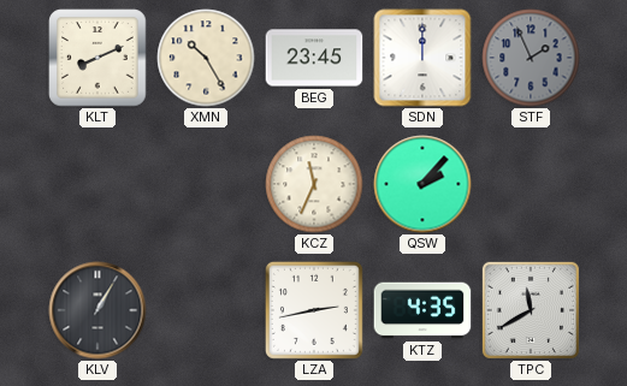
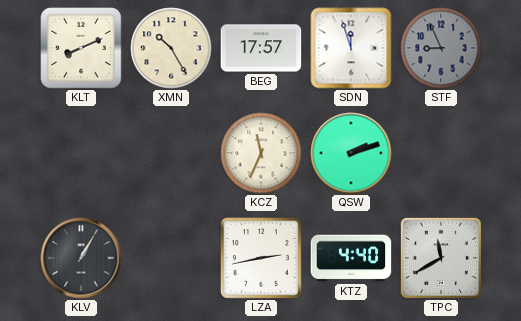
BEG: 23:45 -> 17:57
SDN: 12:00 -> 11:57
STF: 1:56 -> 8:56
QSW: 2:07 -> 2:12
KTZ: 4:35 -> 4:40
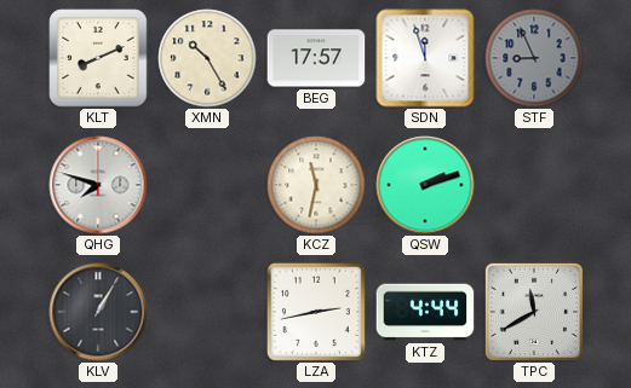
QHG: none -> 7:48
KCZ: 11:34 -> 11:32
KTZ: 4:40 -> 4:44
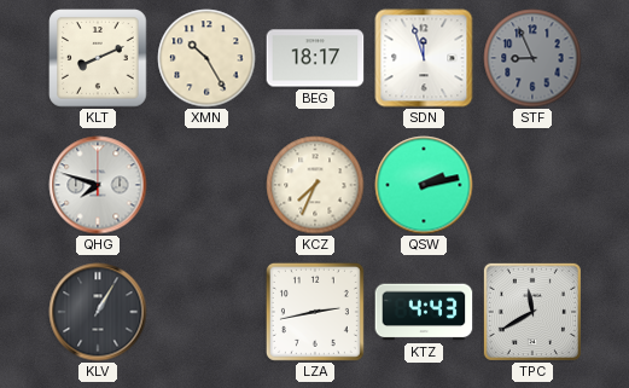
BEG: 17:57 -> 18:17
KCZ: 11:32 -> 7:34
QSW: 2:12 -> 2:13
KTZ: 4:44 -> 4:43
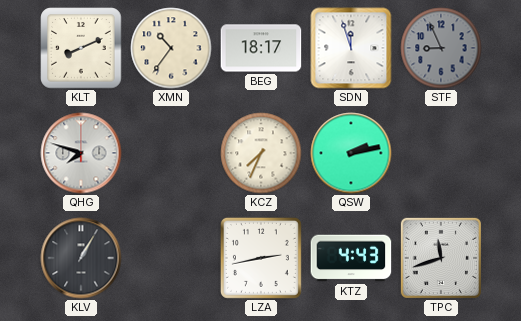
XMN: 10:25 -> 10:36
TPC: 11:40 -> 11:42
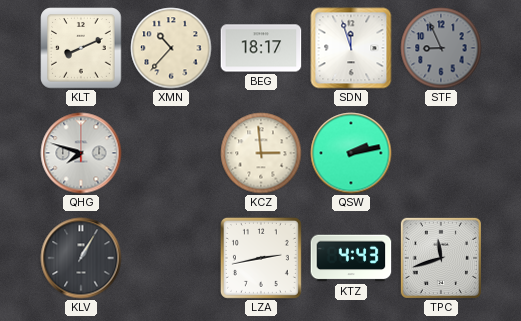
XMN: 10:36 -> 10:37
KCZ: 7:34 -> 2:59
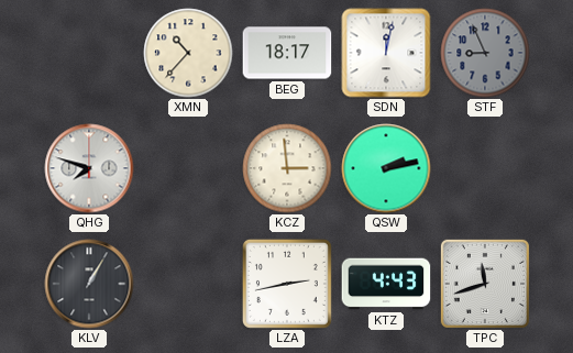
KLT: 8:11 -> none
SDN: 11:57 -> 12:02
